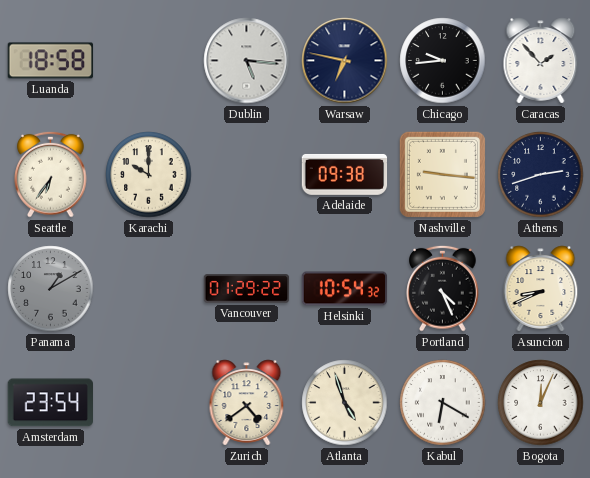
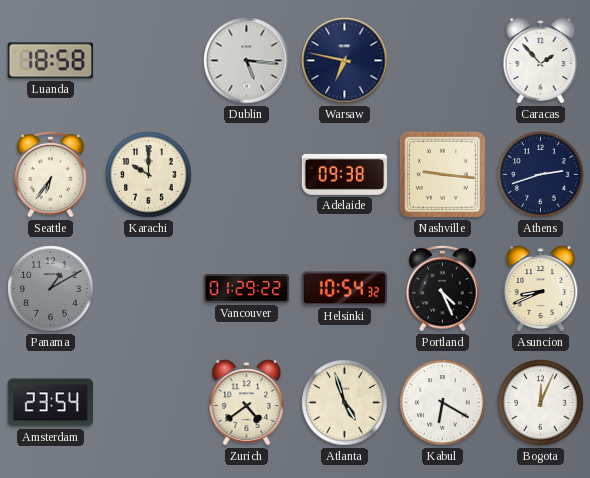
Chicago: 9:44 -> none
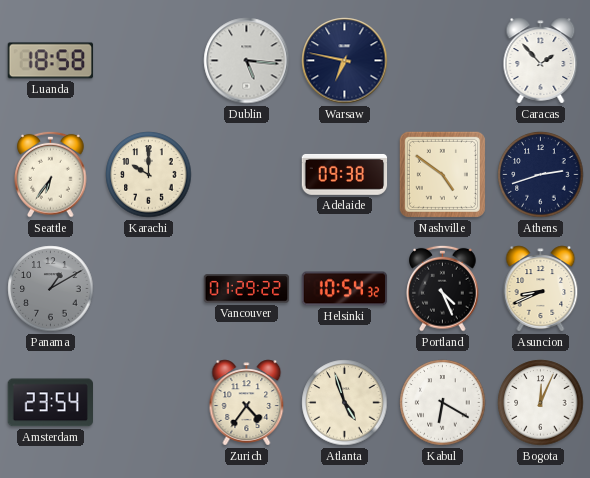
Nashville: 9:16 -> 4:51
Zurich: 4:39 -> 4:36
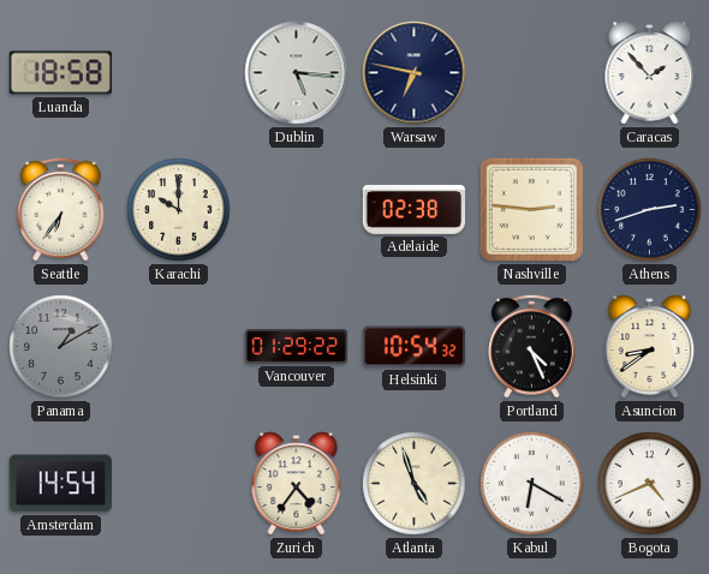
Adelaide: 09:38 -> 02:38
Nashville: 4:51 -> 2:46
Asuncion: 8:41 -> 8:39
Amsterdam: 23:54 -> 14:54
Bogota: 12:04 -> 4:41
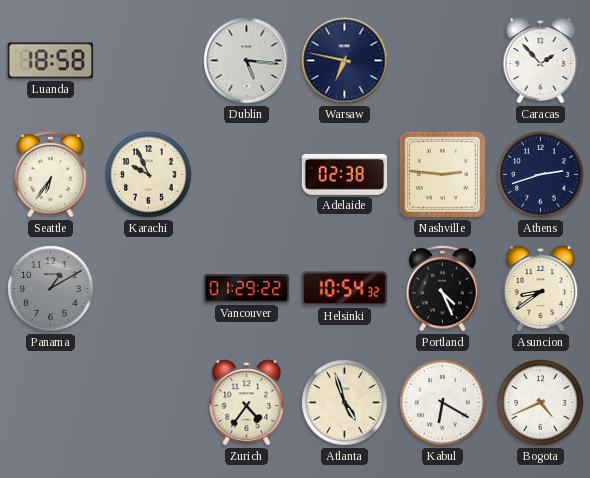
Karachi: 10:00 -> 9:56
Amsterdam: 14:54 -> none
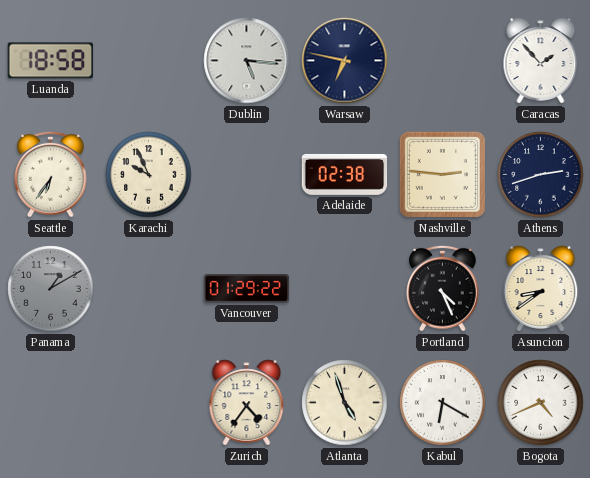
Helsinki: 10:54 -> none
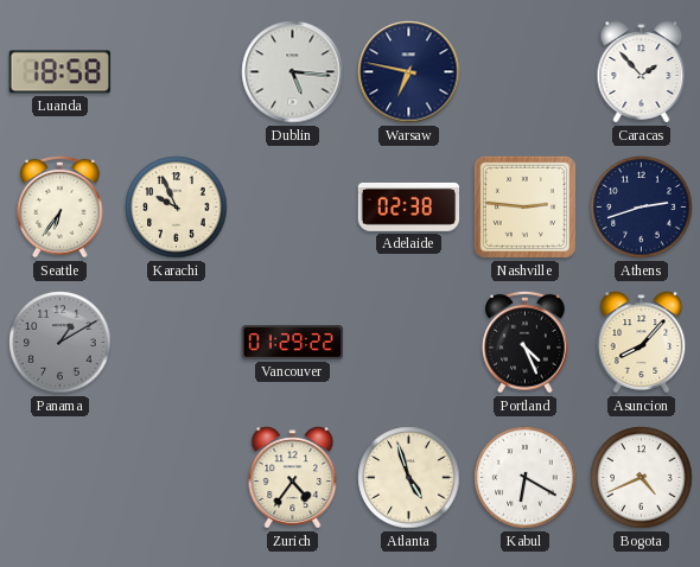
Asuncion: 8:39 -> 8:07
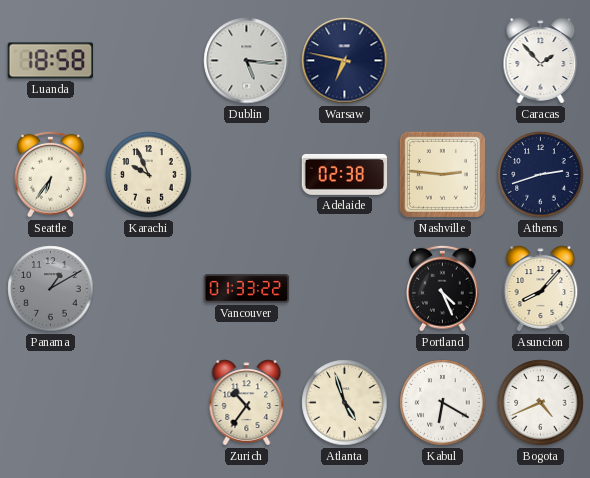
Vancouver: 01:29 -> 01:33
Zurich: 4:36 -> 10:36
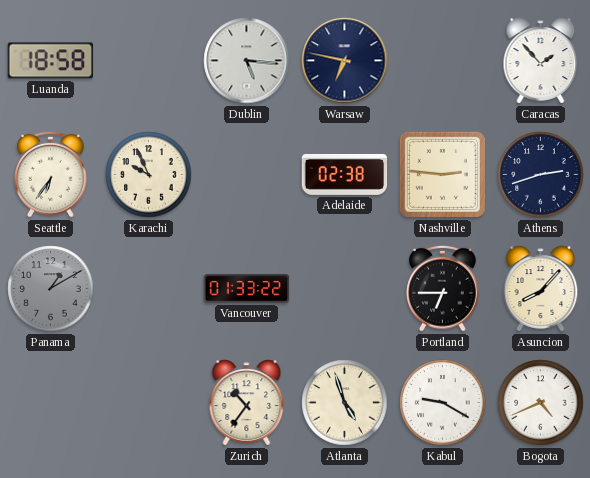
Portland: 4:26 -> 6:45
Kabul: 6:20 -> 9:20
